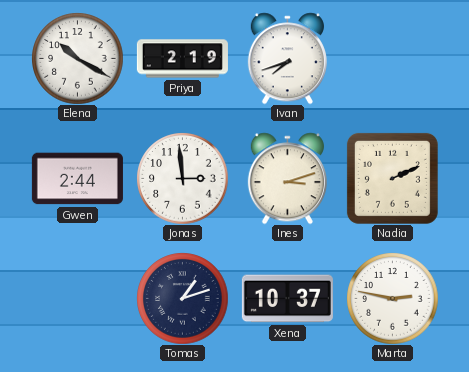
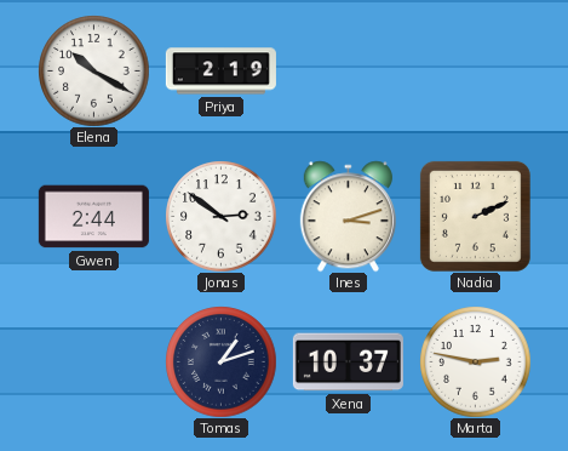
Ivan: 7:42 -> none
Jonas: 2:59 -> 2:51
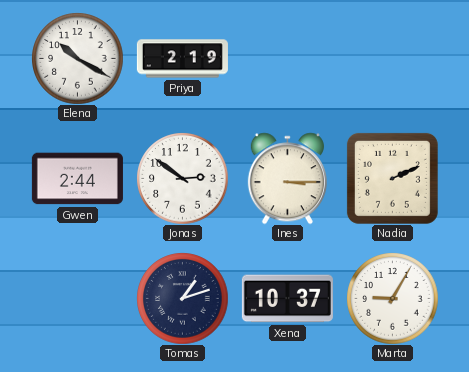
Ines: 3:12 -> 3:15
Marta: 2:47 -> 9:05
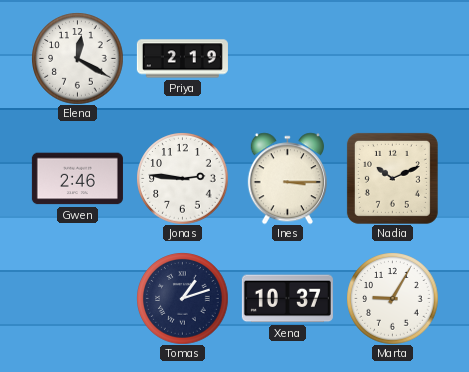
Elena: 10:20 -> 12:20
Gwen: 2:44 -> 2:46
Jonas: 2:51 -> 2:46
Nadia: 2:11 -> 10:11
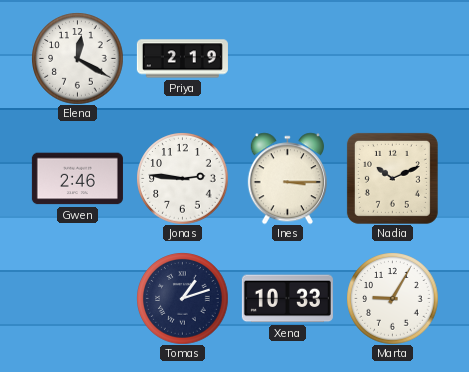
Xena: 10:37 -> 10:33
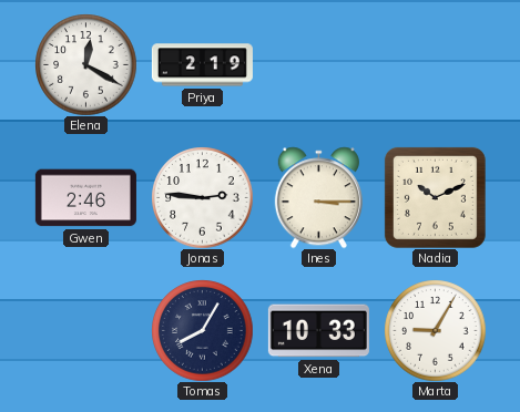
Tomas: 1:12 -> 8:05
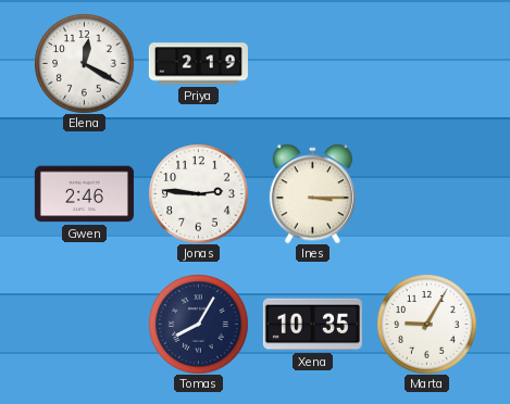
Nadia: 10:11 -> none
Xena: 10:33 -> 10:35
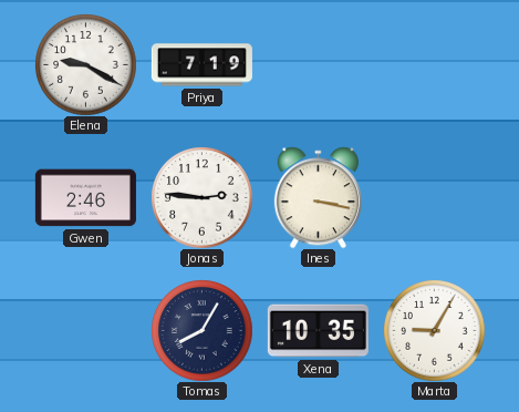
Elena: 12:20 -> 9:20
Priya: 2:19 -> 7:19
Ines: 3:15 -> 3:17
